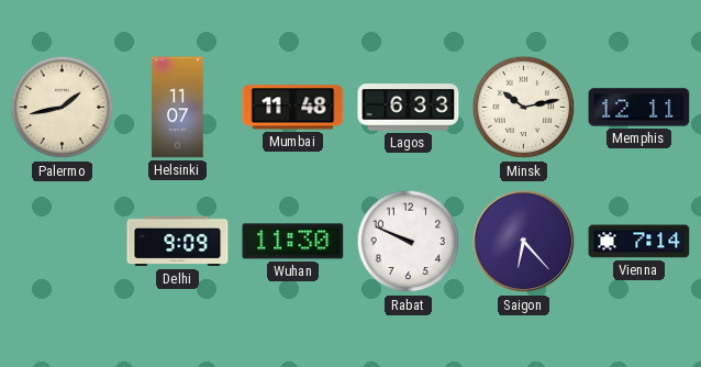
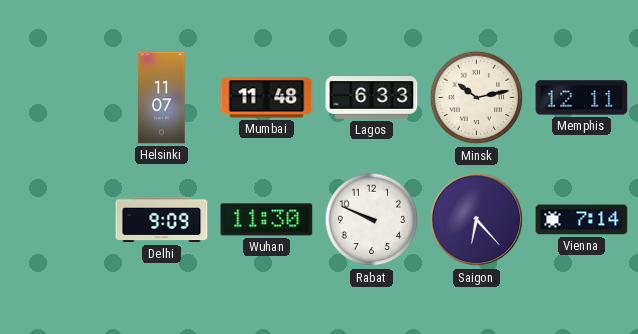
Palermo: 1:43 -> none
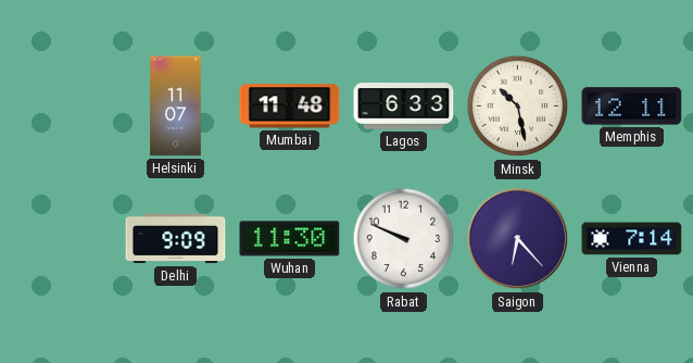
Minsk: 10:13 -> 10:28
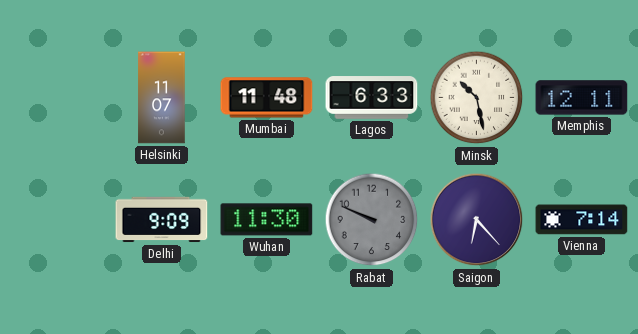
Rabat dial: white -> grey
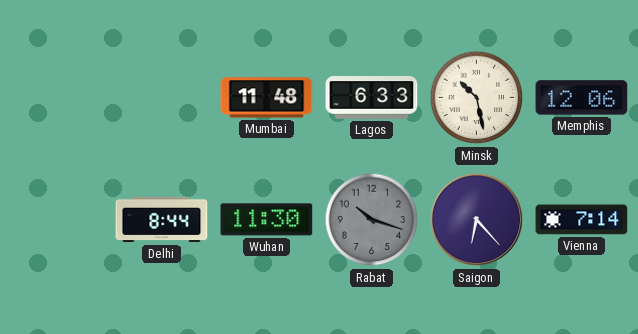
Helsinki: 11:07 -> none
Memphis: 12:11 -> 12:06
Delhi: 9:09 -> 8:44
Rabat: 9:49 -> 10:18
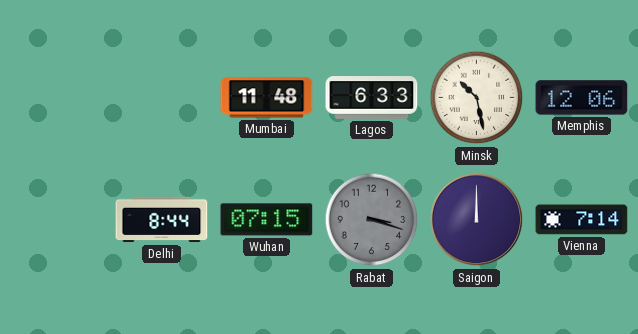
Wuhan: 11:30 -> 07:15
Rabat: 10:18 -> 3:18
Saigon: 6:23 -> 12:00
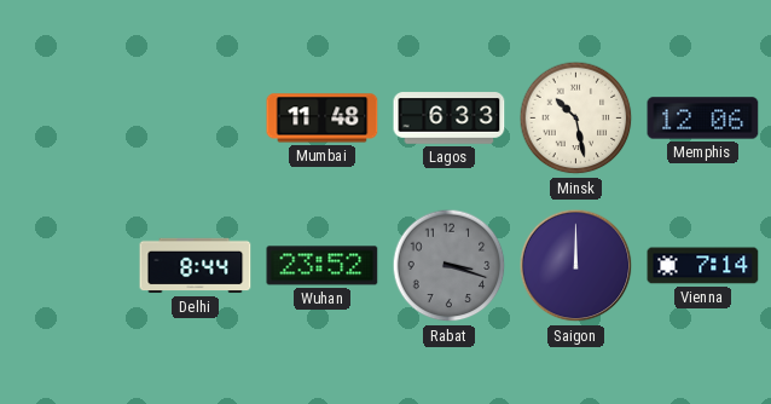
Wuhan: 07:15 -> 23:52
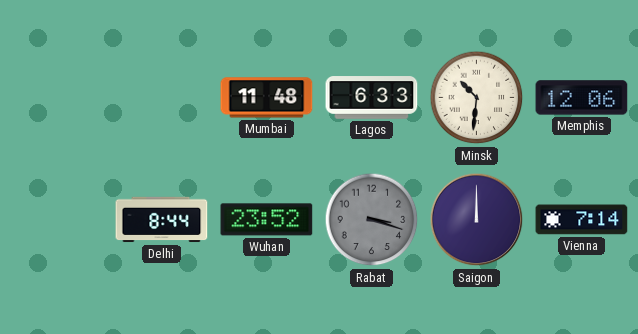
Minsk: 10:28 -> 10:31
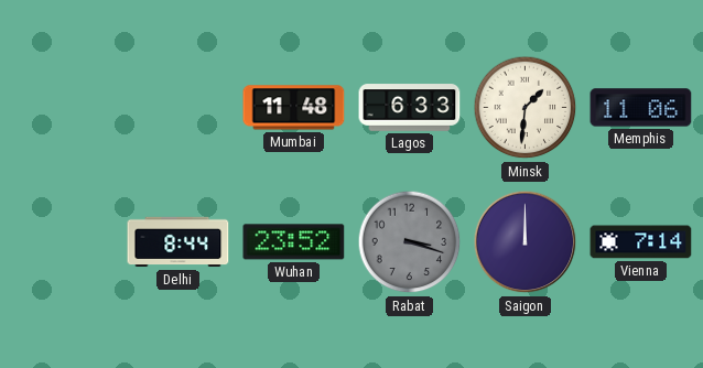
Minsk: 10:31 -> 1:31
Memphis: 12:06 -> 11:06
